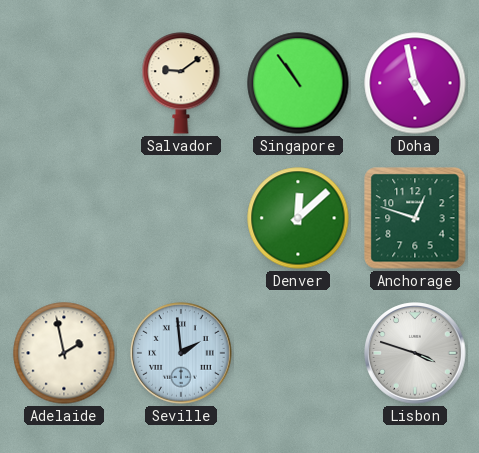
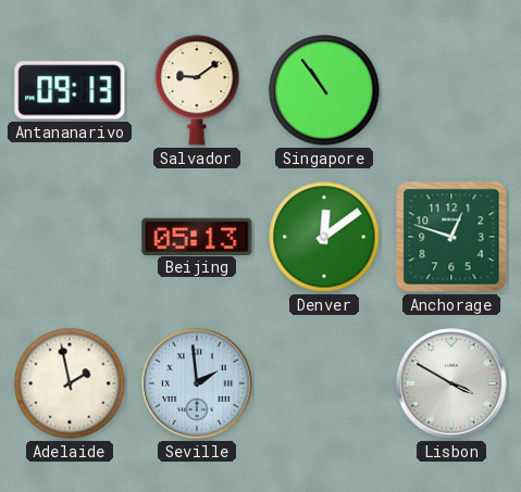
Antananarivo: none -> 09:13
Doha: 4:58 -> none
Beijing: none -> 05:13
Denver: 12:08 -> 12:09
Lisbon: 3:48 -> 3:50
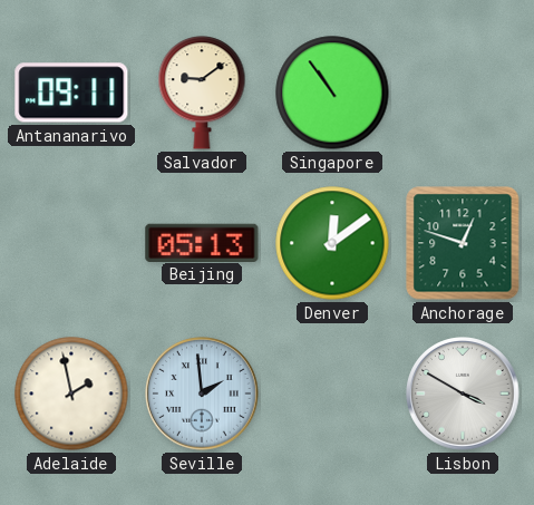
Antananarivo: 09:13 -> 09:11
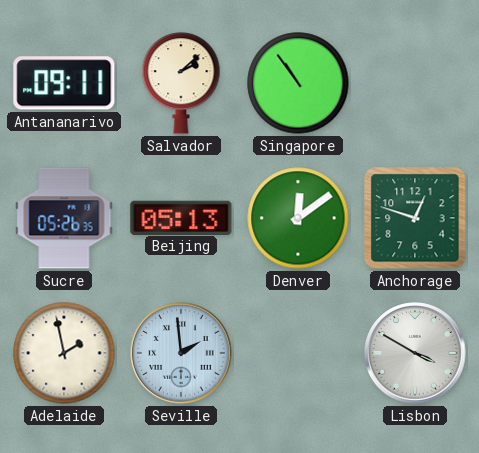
Salvador: 9:09 -> 2:08
Sucre: none -> 05:26
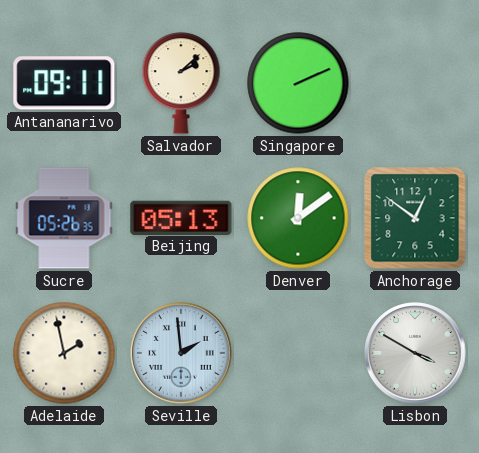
Singapore: 10:54 -> 2:11
Anchorage: 12:48 -> 12:51
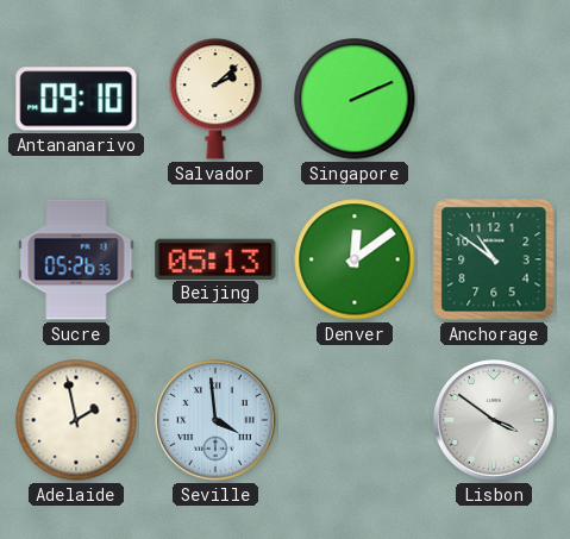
Antananarivo: 09:11 -> 09:10
Anchorage: 12:51 -> 10:51
Seville: 1:59 -> 3:59
Lisbon: 3:50 -> 3:51
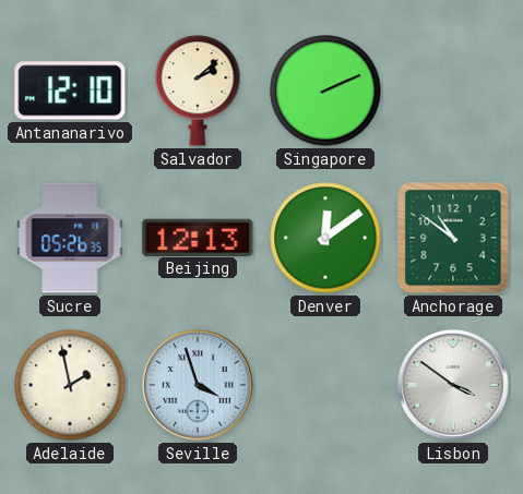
Antananarivo: 09:10 -> 12:10
Beijing: 05:13 -> 12:13
Seville: 3:59 -> 3:57
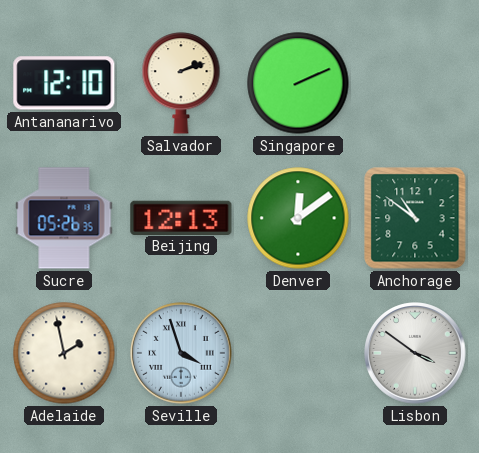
Salvador: 2:08 -> 2:12
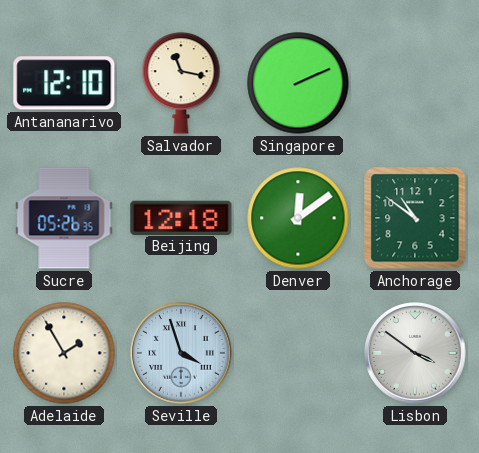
Salvador: 2:12 -> 11:17
Beijing: 12:13 -> 12:18
Adelaide: 1:58 -> 1:55
